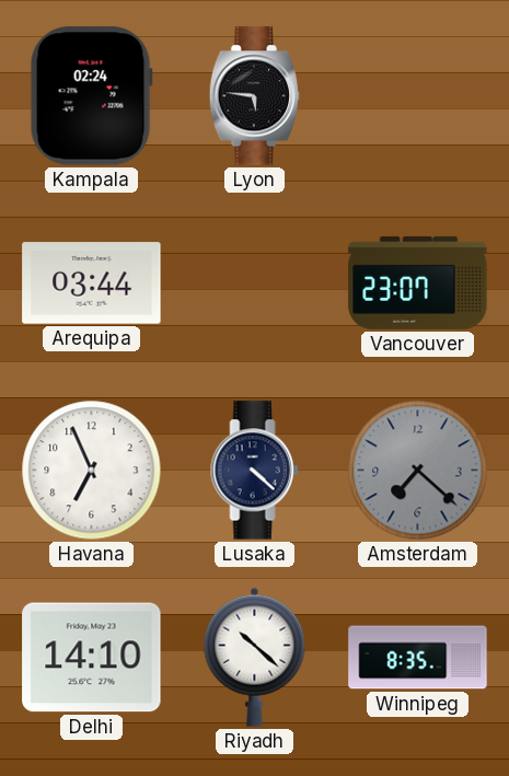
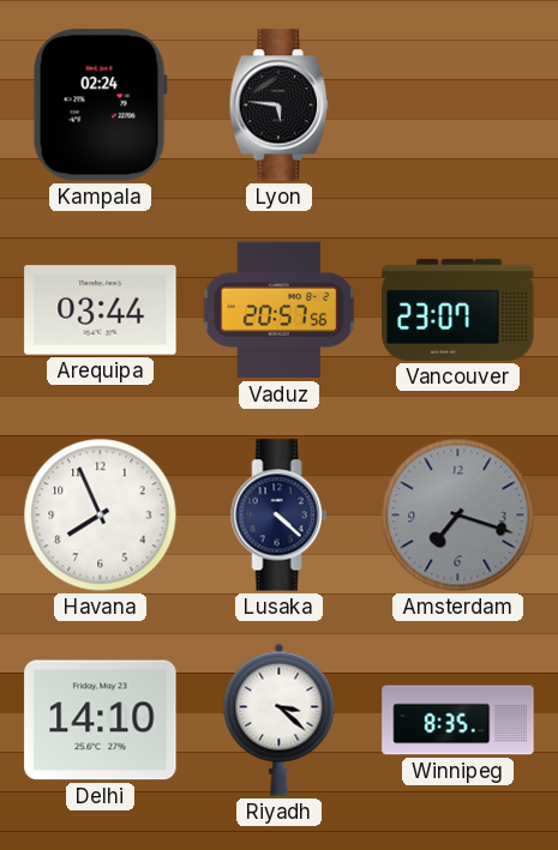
Vaduz: none -> 20:57
Havana: 6:56 -> 7:56
Amsterdam: 7:22 -> 7:18
Riyadh: 10:22 -> 3:22
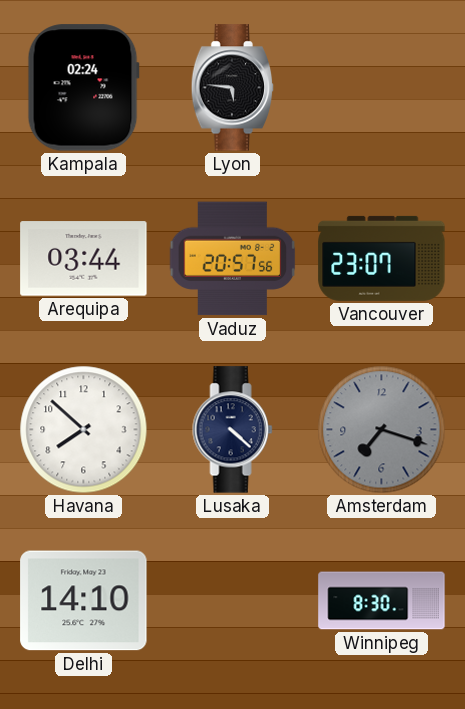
Havana: 7:56 -> 7:52
Riyadh: 3:22 -> none
Winnipeg: 8:35 -> 8:30
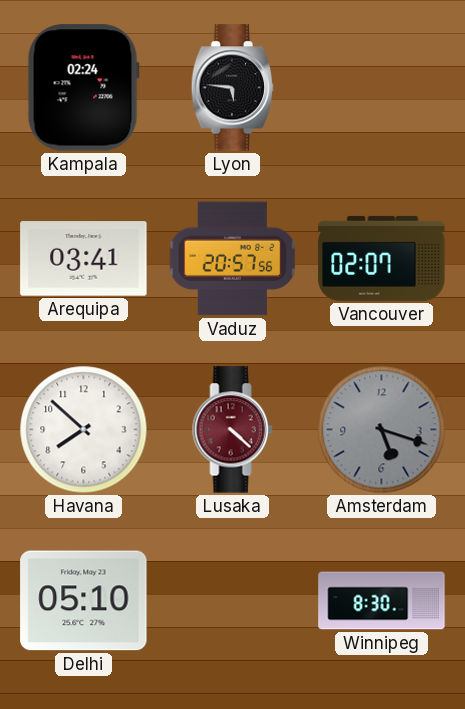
Arequipa: 03:44 -> 03:41
Vancouver: 23:07 -> 02:07
Lusaka dial: navy -> burgundy
Amsterdam: 7:18 -> 5:18
Delhi: 14:10 -> 05:10
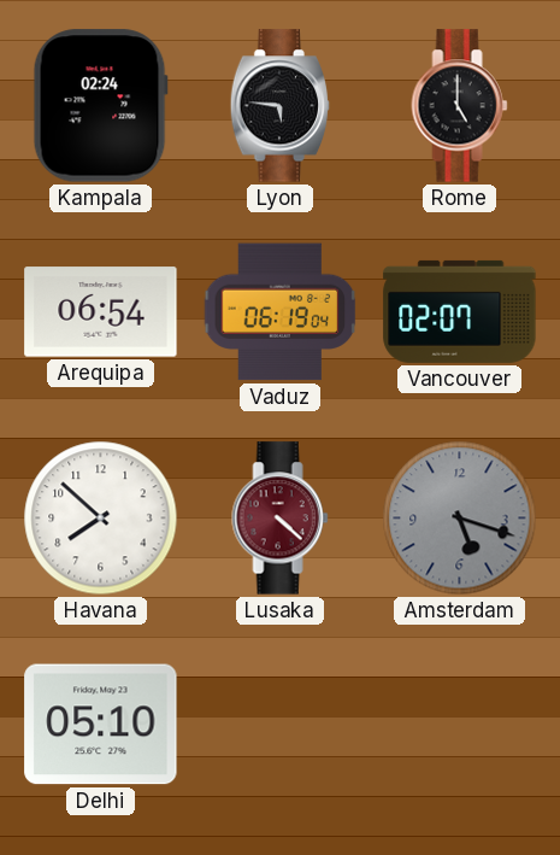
Rome: none -> 5:00
Arequipa: 03:41 -> 06:54
Vaduz: 20:57 -> 06:19
Winnipeg: 8:30 -> none
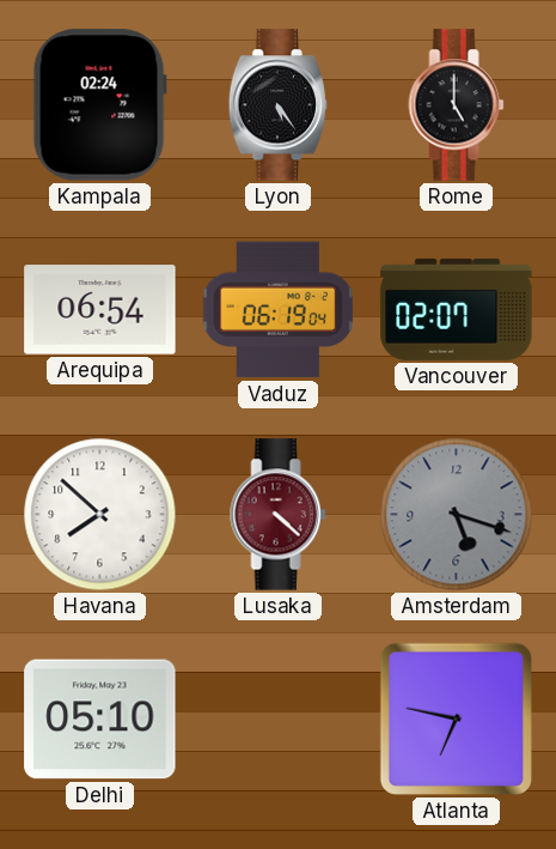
Lyon: 5:46 -> 5:24
Atlanta: none -> 6:47
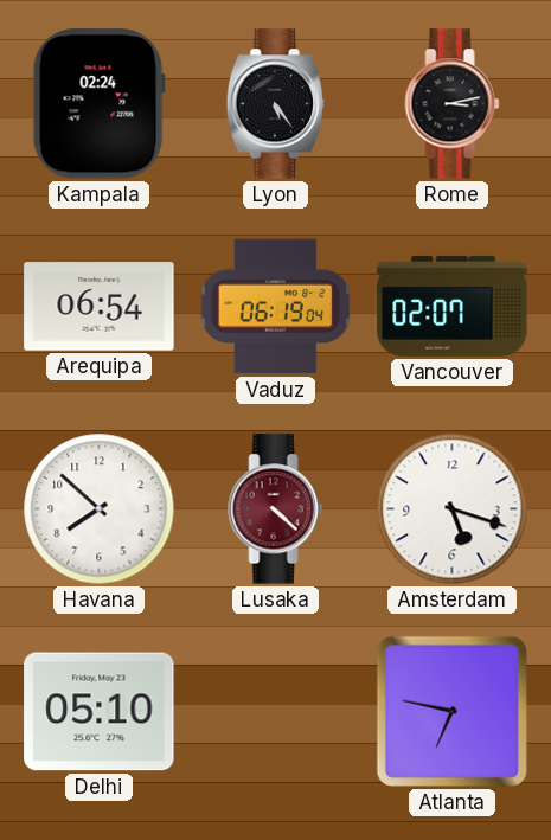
Rome: 5:00 -> 3:13
Amsterdam dial: grey -> white
